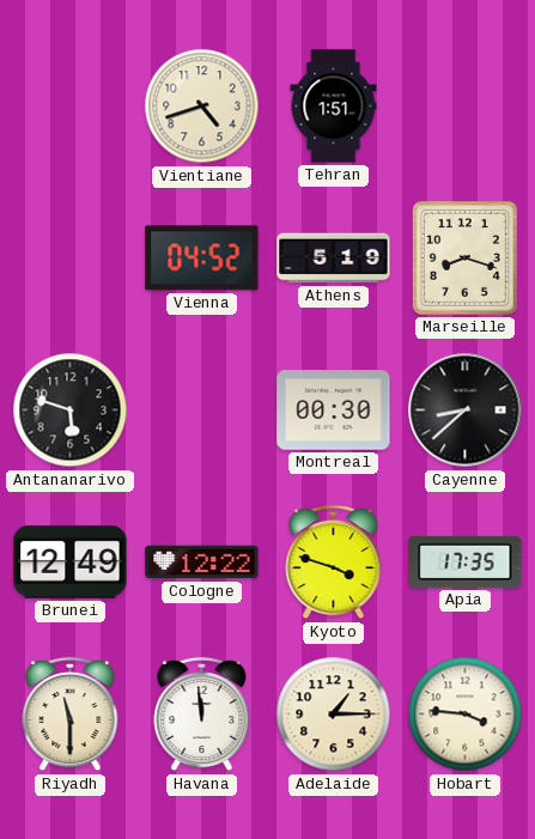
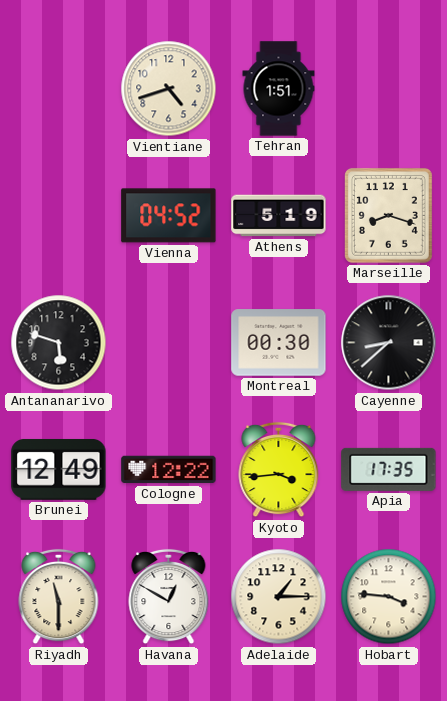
Kyoto: 3:48 -> 3:44
Havana: 11:59 -> 12:50
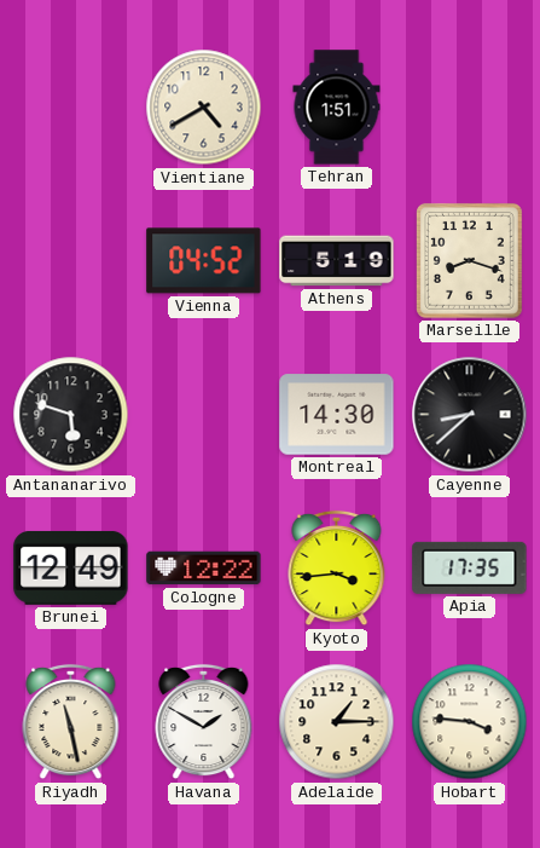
Vientiane: 4:42 -> 4:40
Montreal: 00:30 -> 14:30
Riyadh: 11:30 -> 11:28
Havana: 12:50 -> 1:50
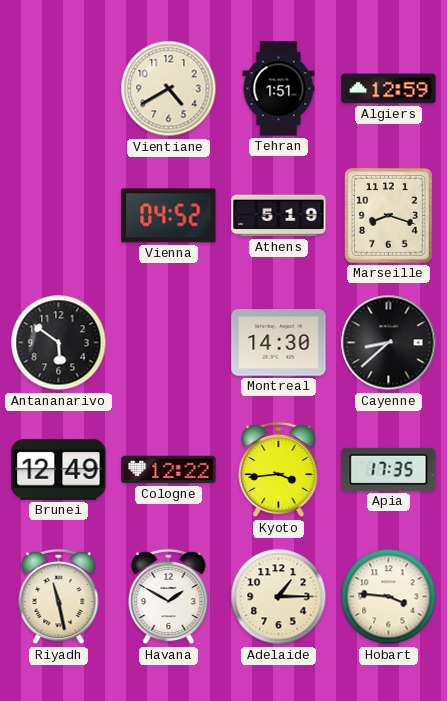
Algiers: none -> 12:59
Antananarivo: 5:48 -> 5:51
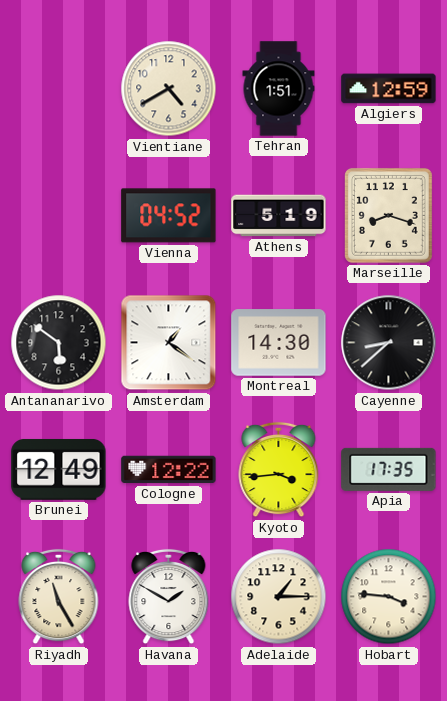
Amsterdam: none -> 1:21
Riyadh: 11:28 -> 11:25
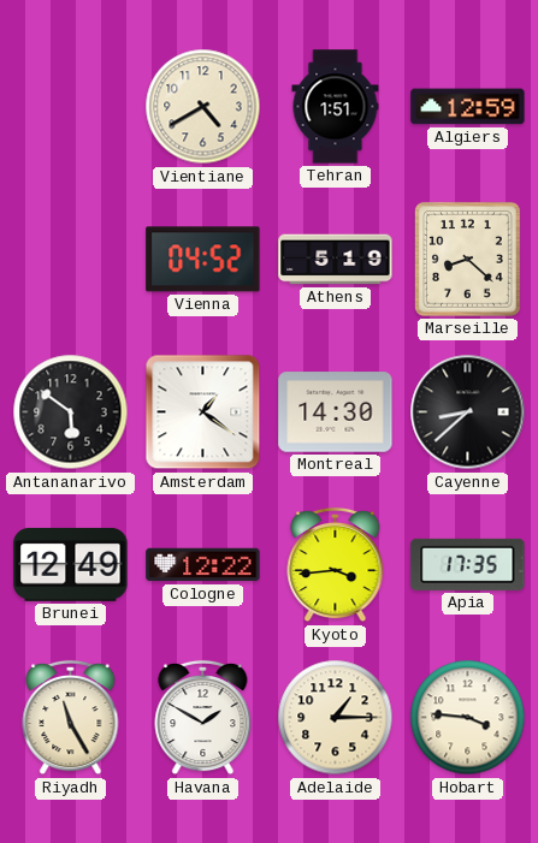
Marseille: 8:18 -> 8:22
